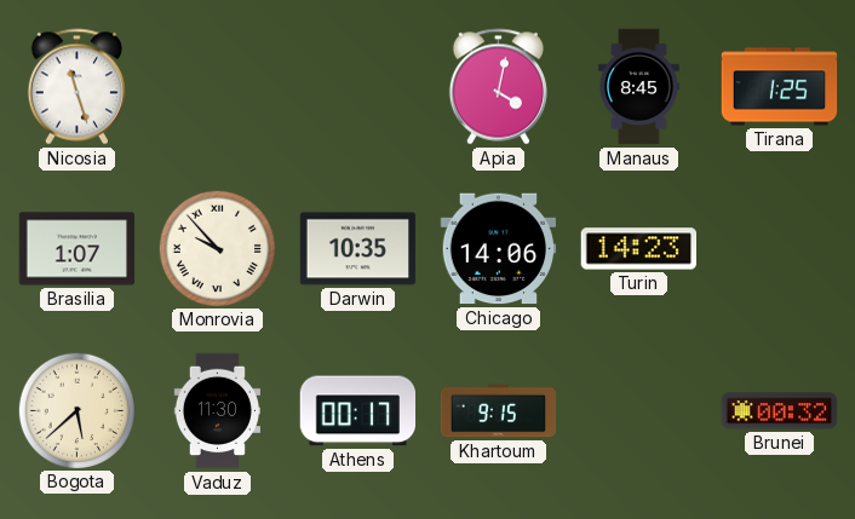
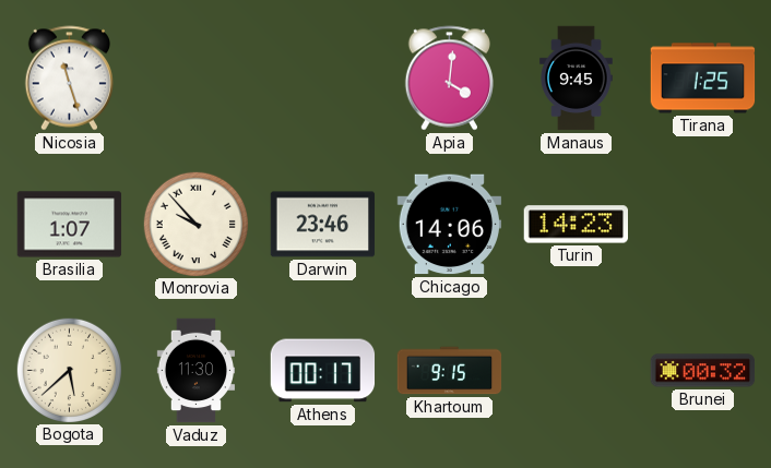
Apia: 4:02 -> 4:01
Manaus: 8:45 -> 9:45
Darwin: 10:35 -> 23:46
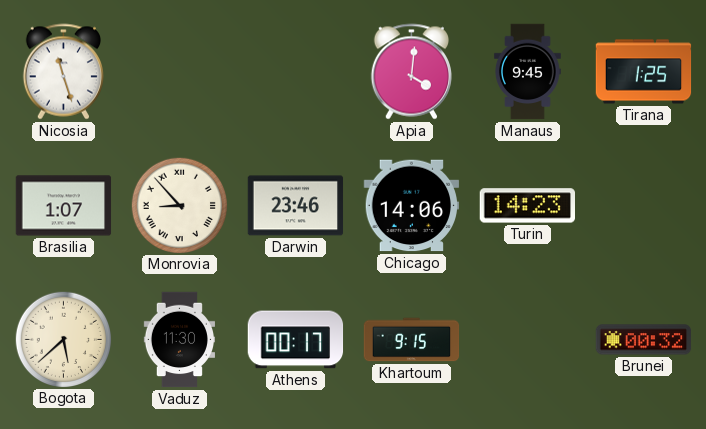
Monrovia: 9:53 -> 8:53
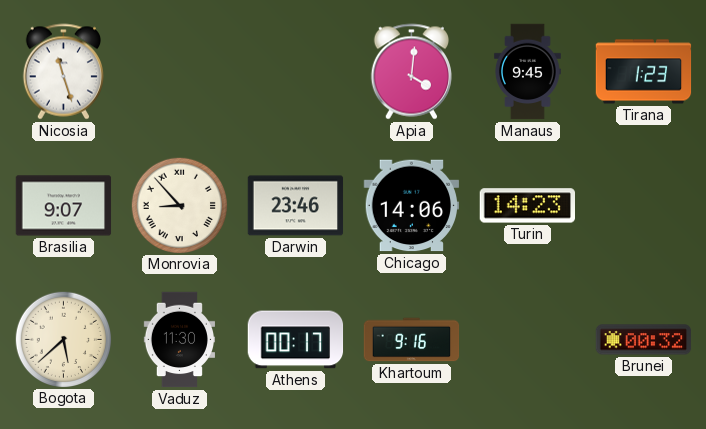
Tirana: 1:25 -> 1:23
Brasilia: 1:07 -> 9:07
Khartoum: 9:15 -> 9:16
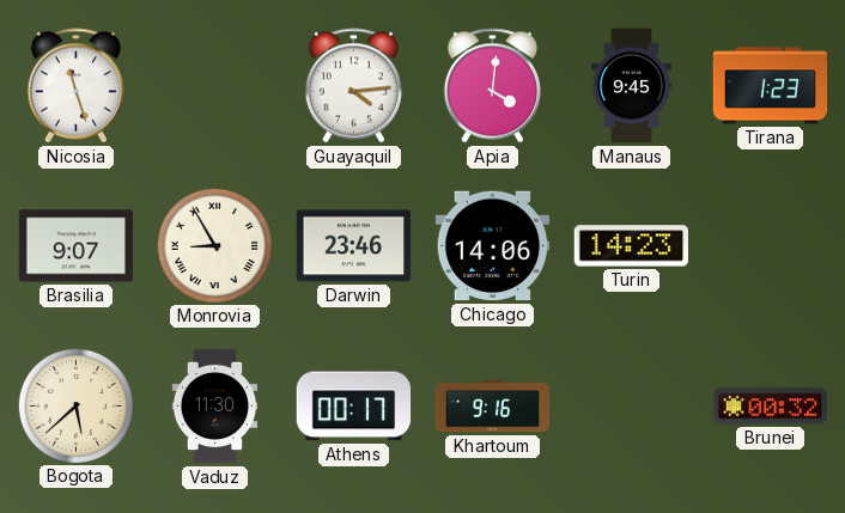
Guayaquil: none -> 4:14
Monrovia: 8:53 -> 8:55
